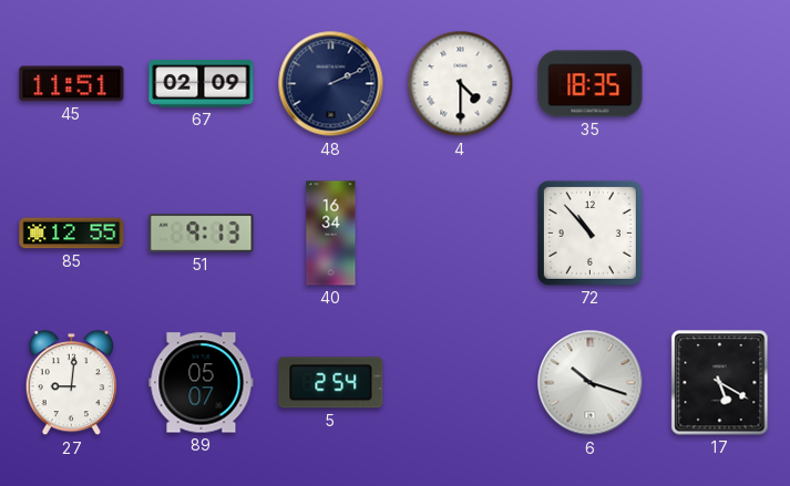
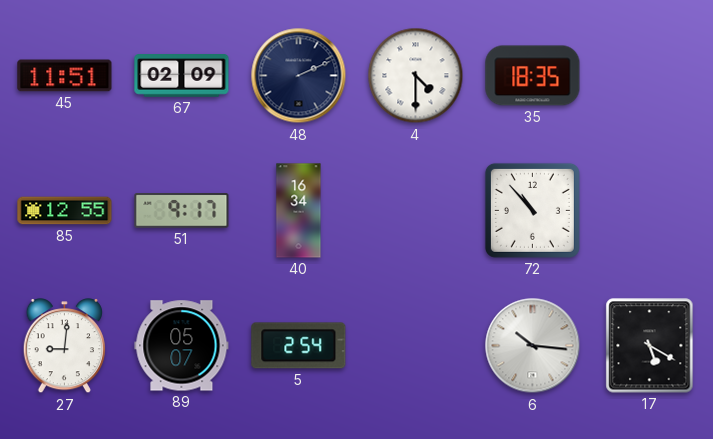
51: 9:13 -> 9:17
6: 10:18 -> 10:16
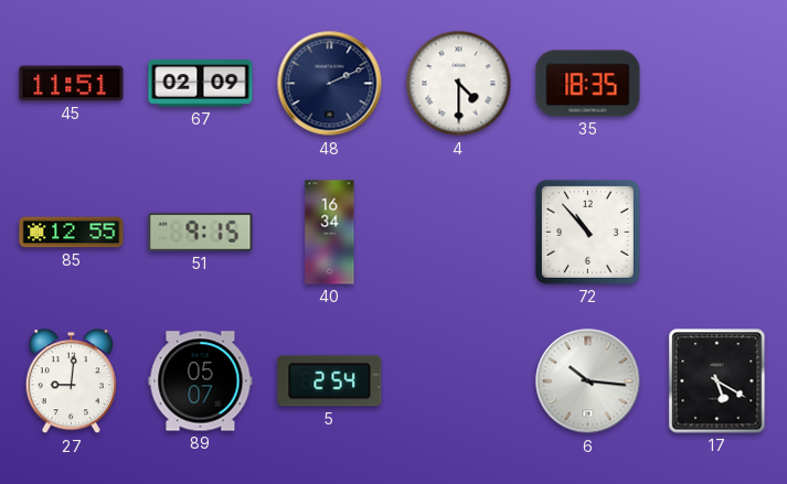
51: 9:17 -> 9:15
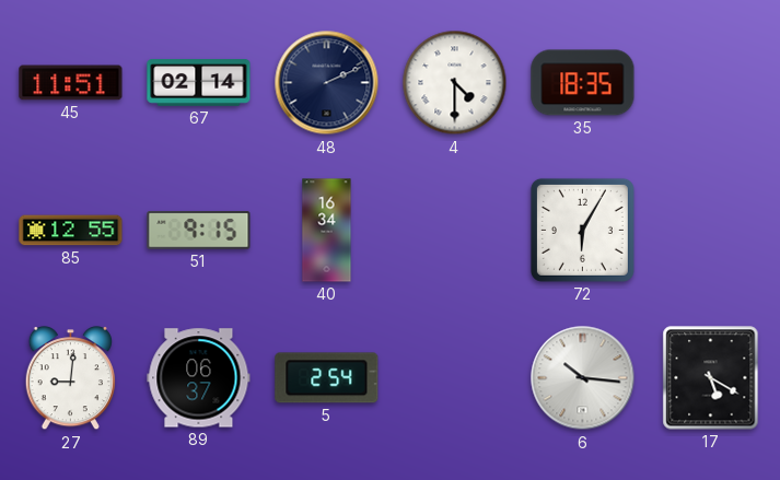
67: 02:09 -> 02:14
72: 10:53 -> 6:05
89: 05:07 -> 06:37
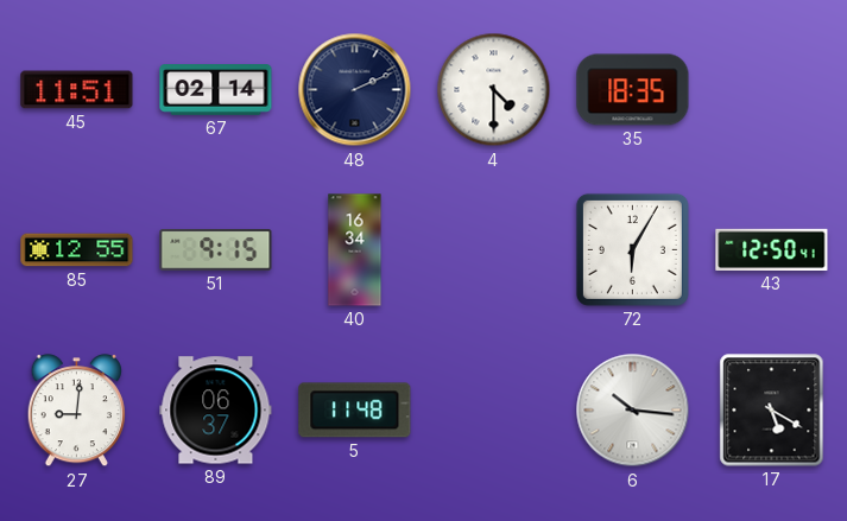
43: none -> 12:50
5: 2:54 -> 11:48
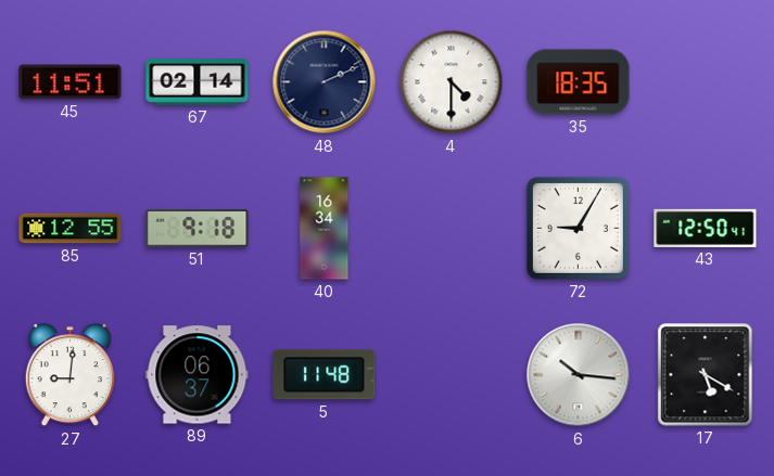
51: 9:15 -> 9:18
72: 6:05 -> 9:05
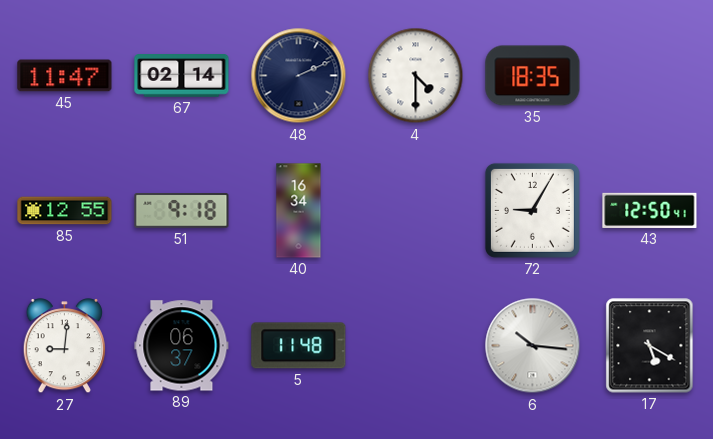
45: 11:51 -> 11:47
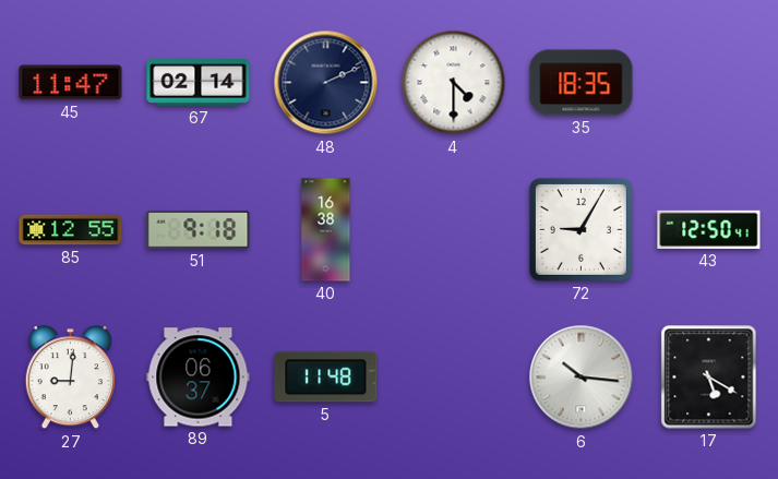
40: 16:34 -> 16:38
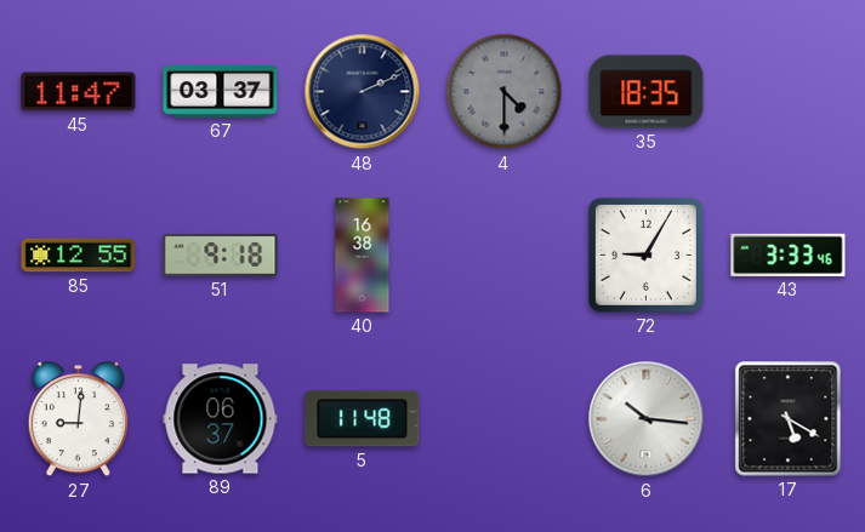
67: 02:14 -> 03:37
4 dial: white -> grey
43: 12:50 -> 3:33
